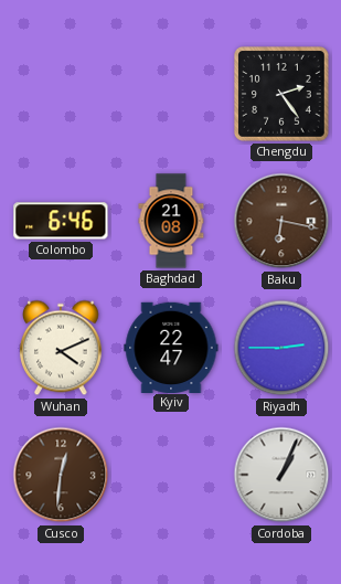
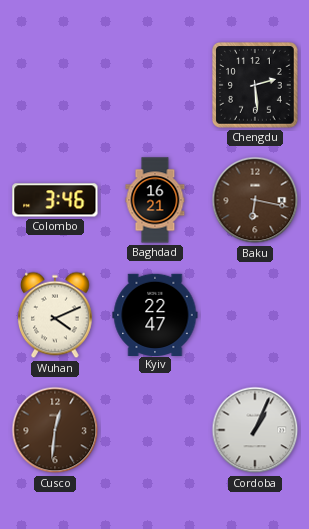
Chengdu: 2:24 -> 2:29
Colombo: 6:46 -> 3:46
Baghdad: 21:08 -> 16:21
Riyadh: 2:45 -> none
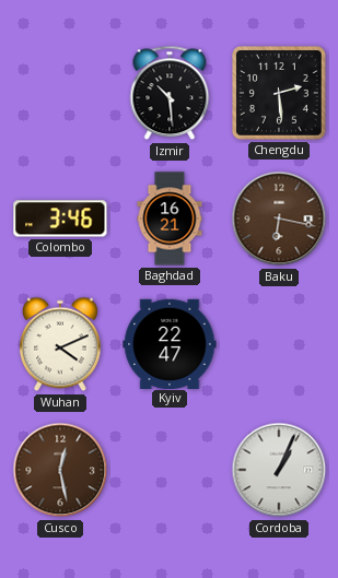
Izmir: none -> 10:29
Cusco: 12:31 -> 12:28
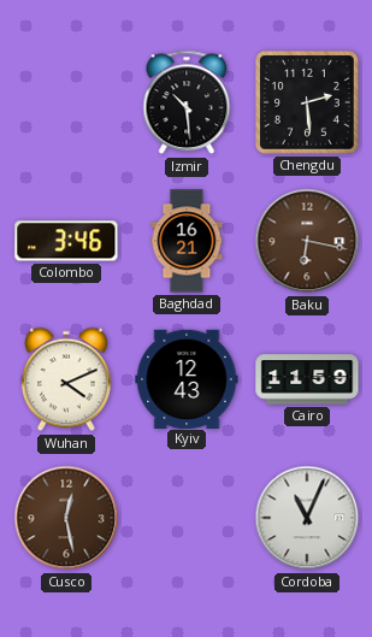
Kyiv: 22:47 -> 12:43
Cairo: none -> 11:59
Cordoba: 1:04 -> 11:04
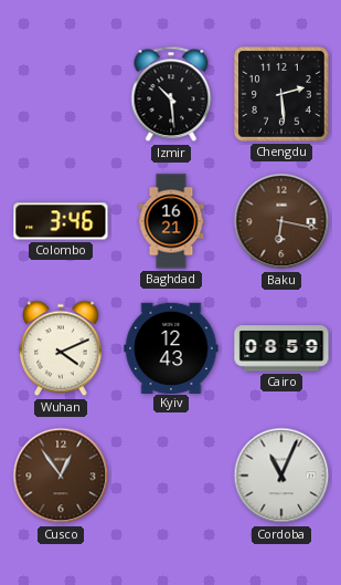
Cairo: 11:59 -> 08:59
Cusco: 12:28 -> 12:54
